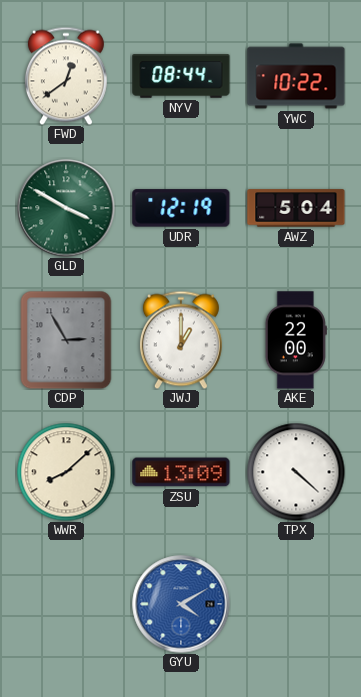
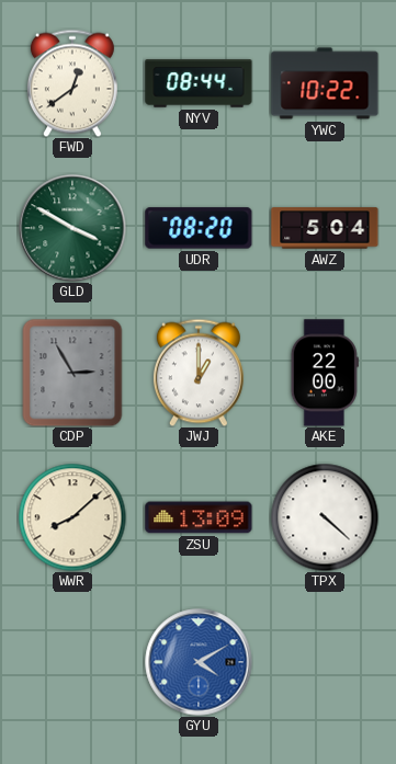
UDR: 12:19 -> 08:20
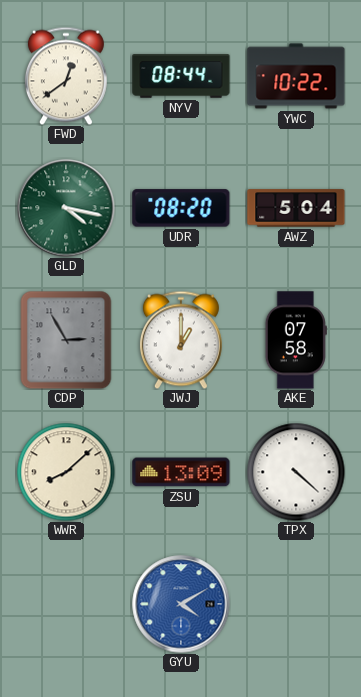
GLD: 3:50 -> 4:17
AKE: 22:00 -> 07:58
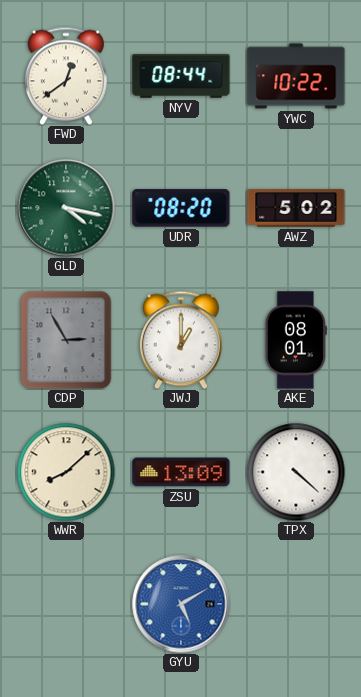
AWZ: 5:04 -> 5:02
AKE: 07:58 -> 08:01
GYU: 4:10 -> 5:10
